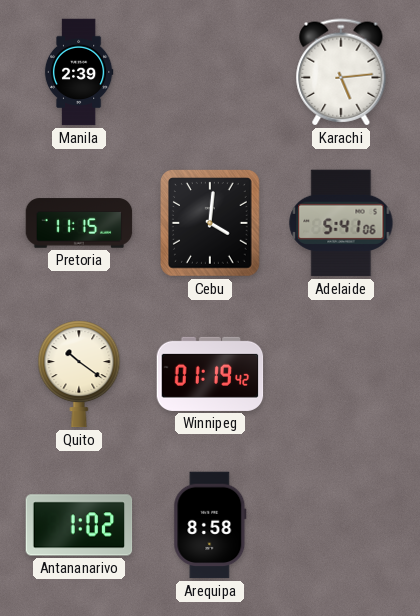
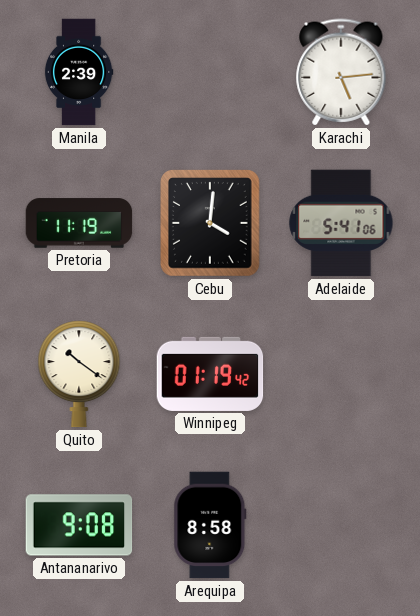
Pretoria: 11:15 -> 11:19
Antananarivo: 1:02 -> 9:08
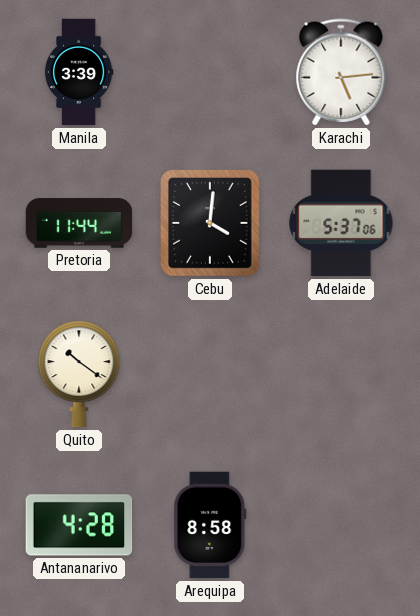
Manila: 2:39 -> 3:39
Pretoria: 11:19 -> 11:44
Adelaide: 5:41 -> 5:37
Winnipeg: 01:19 -> none
Antananarivo: 9:08 -> 4:28
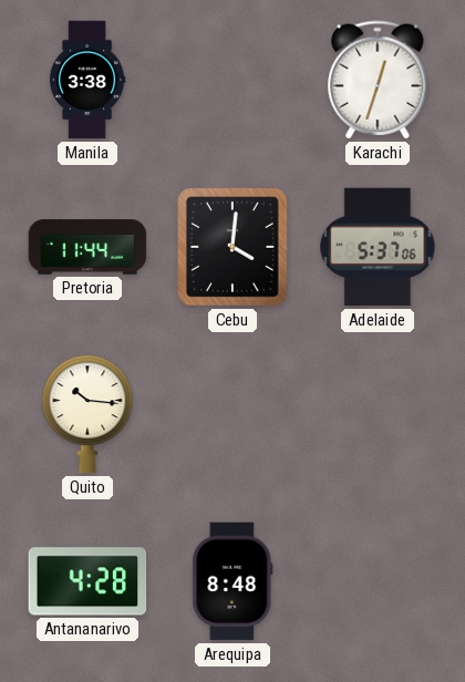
Manila: 3:39 -> 3:38
Karachi: 5:14 -> 12:33
Quito: 10:21 -> 10:16
Arequipa: 8:58 -> 8:48
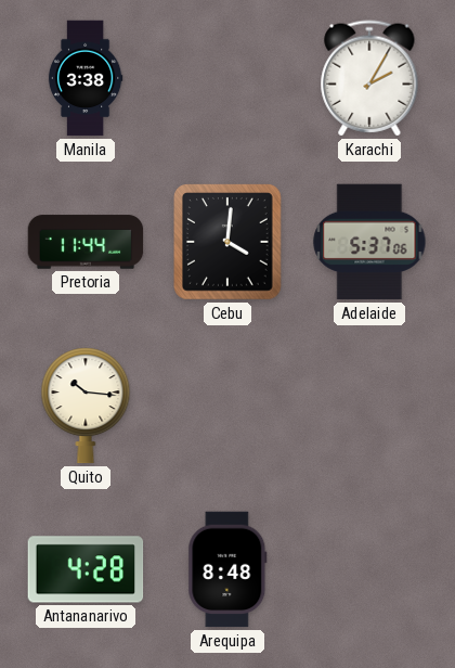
Karachi: 12:33 -> 2:05
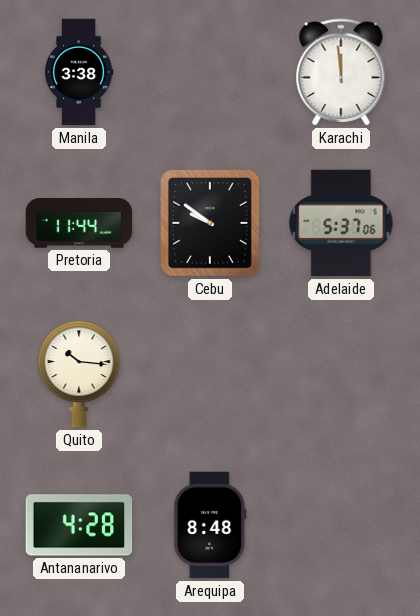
Karachi: 2:05 -> 11:59
Cebu: 4:01 -> 9:51
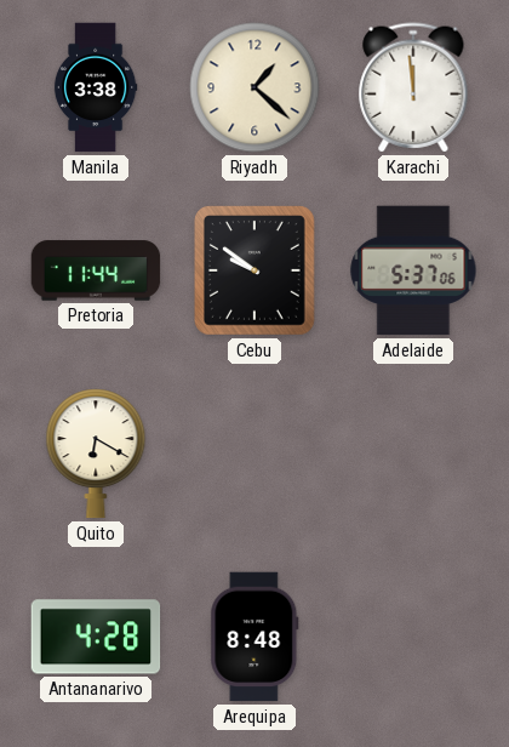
Riyadh: none -> 1:22
Quito: 10:16 -> 6:20
